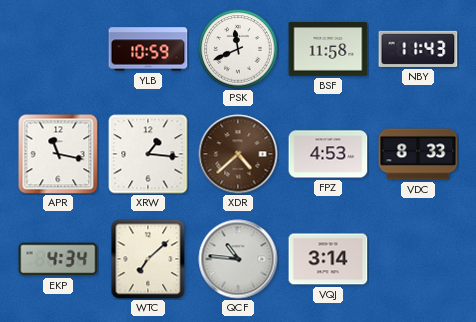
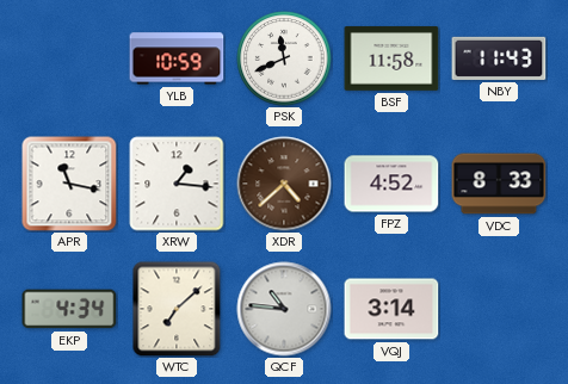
FPZ: 4:53 -> 4:52
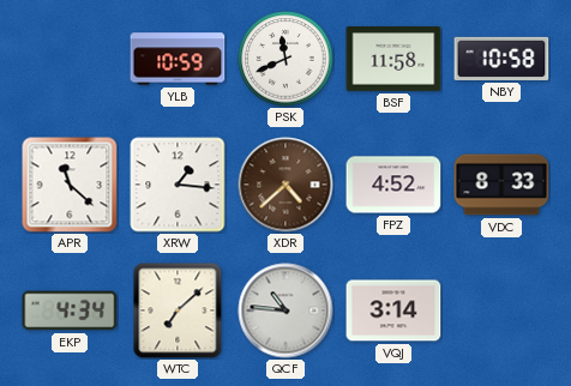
NBY: 11:43 -> 10:58
APR: 11:17 -> 11:22
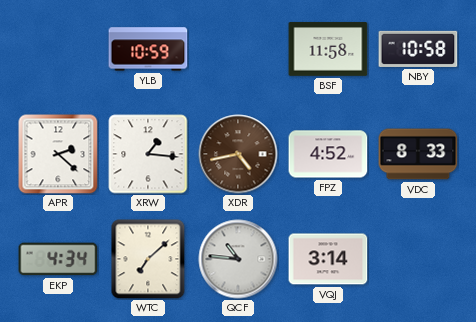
PSK: 11:41 -> none
APR: 11:22 -> 2:22
XDR: 4:38 -> 4:43
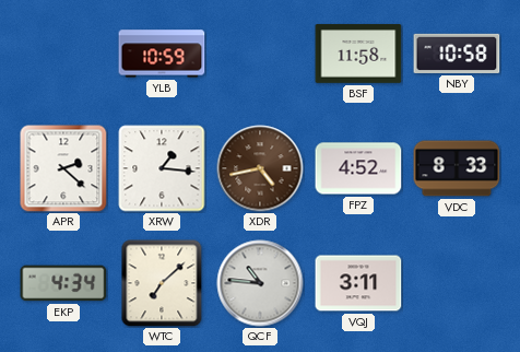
VQJ: 3:14 -> 3:11
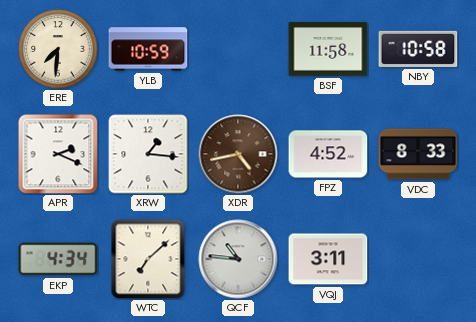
ERE: none -> 7:31
APR: 2:22 -> 2:19
